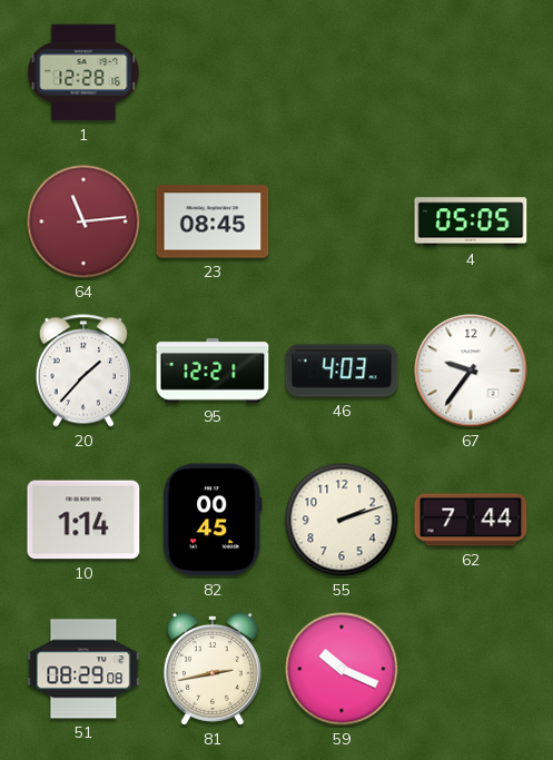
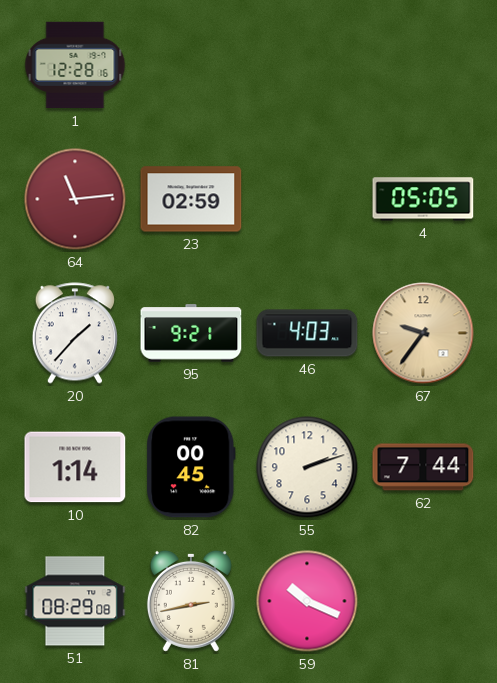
23: 08:45 -> 02:59
95: 12:21 -> 9:21
67 dial: white -> champagne
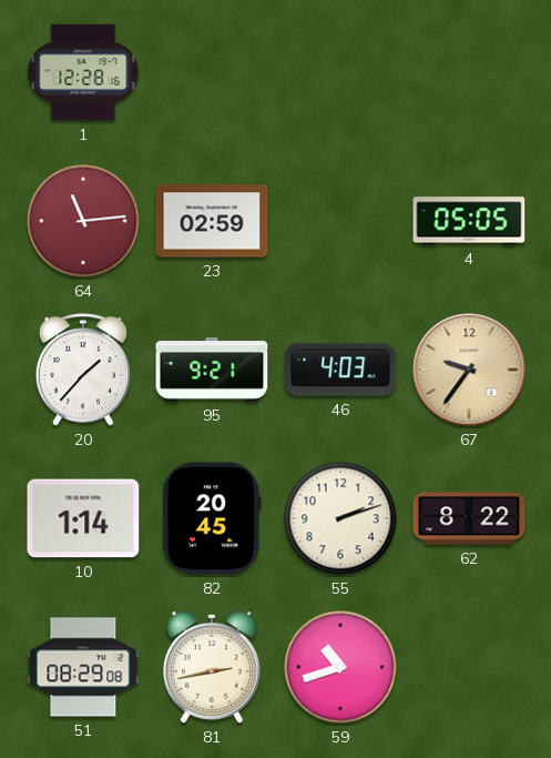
82: 00:45 -> 20:45
62: 7:44 -> 8:22
59: 10:19 -> 10:42
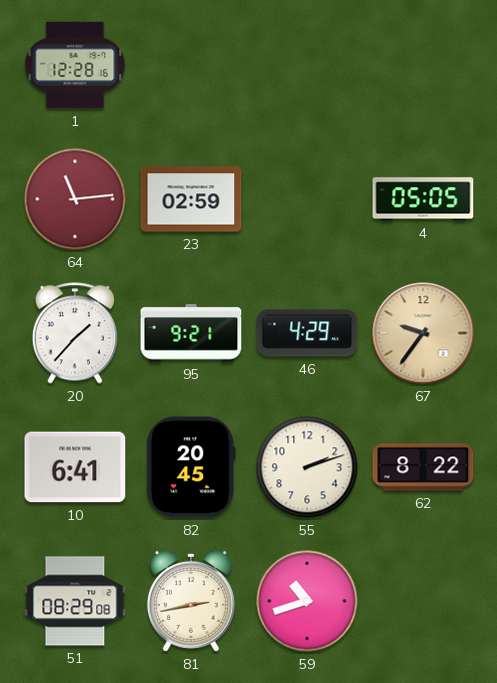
46: 4:03 -> 4:29
10: 1:14 -> 6:41
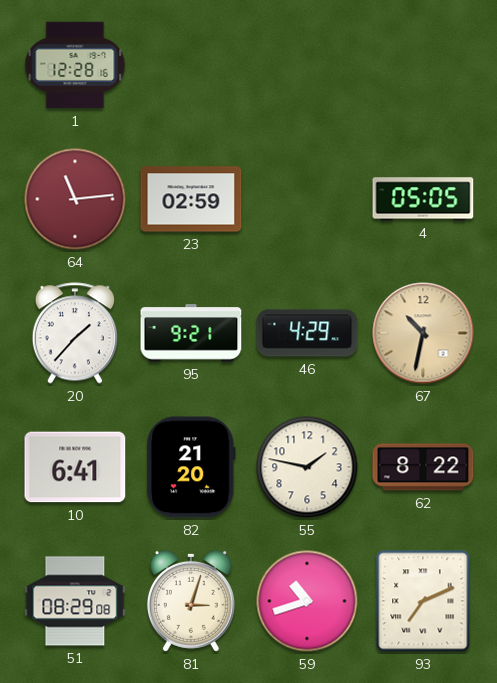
67: 9:36 -> 10:32
82: 20:45 -> 21:20
55: 2:12 -> 1:47
81: 2:43 -> 3:03
93: none -> 7:11
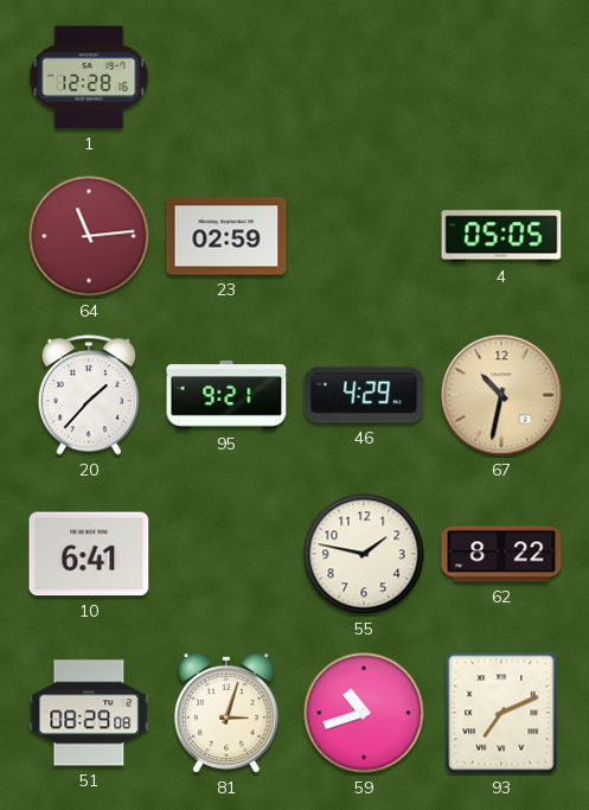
82: 21:20 -> none
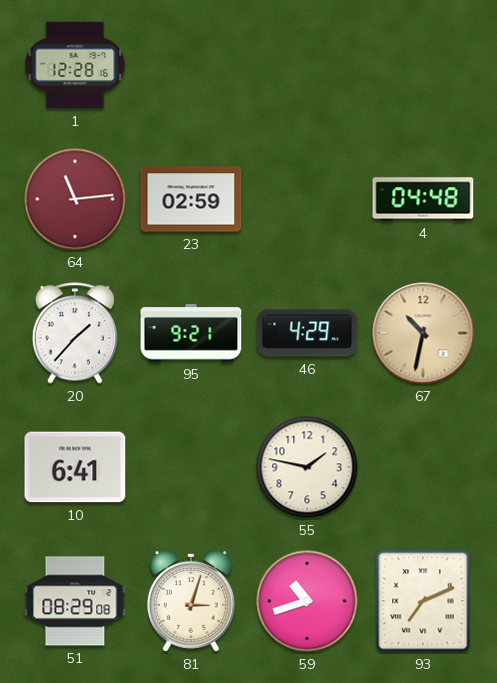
4: 05:05 -> 04:48
62: 8:22 -> none
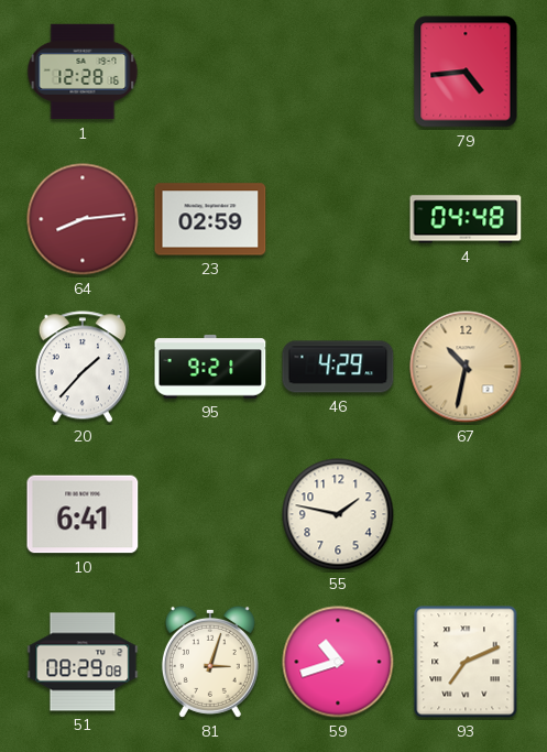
79: none -> 4:44
64: 11:14 -> 8:14
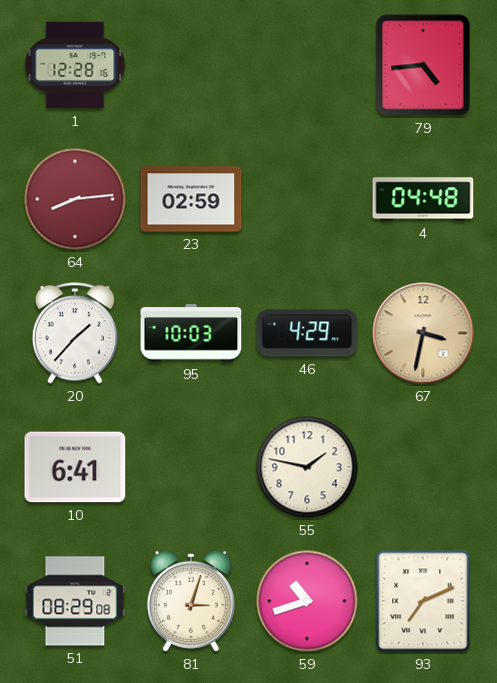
95: 9:21 -> 10:03
67: 10:32 -> 3:32
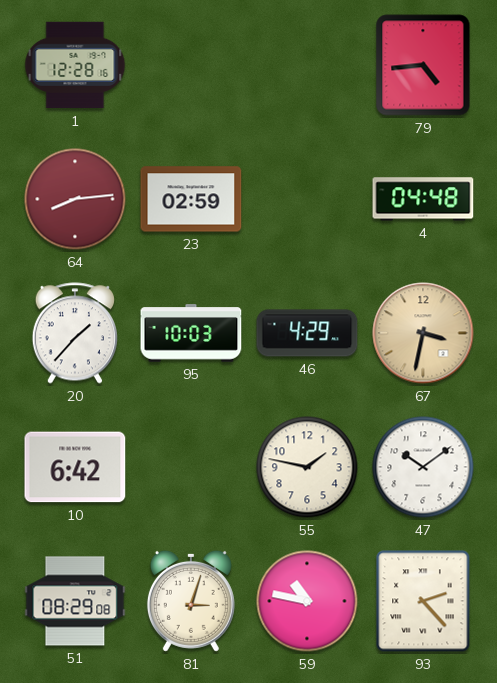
10: 6:41 -> 6:42
47: none -> 10:09
59: 10:42 -> 10:47
93: 7:11 -> 2:23
